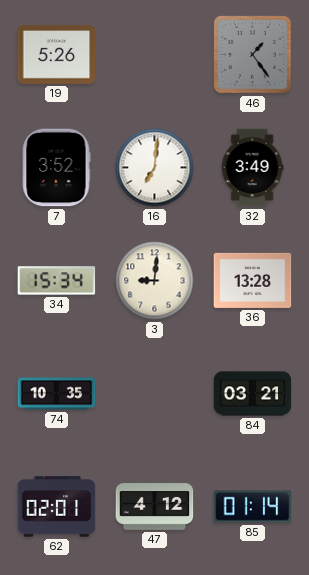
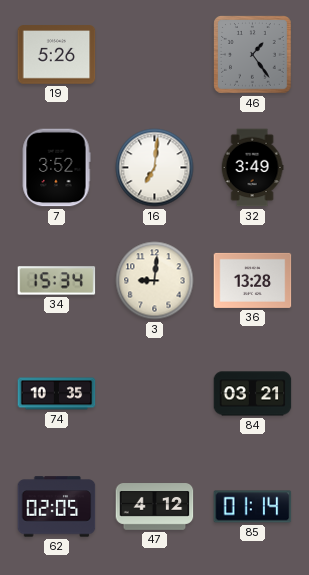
62: 02:01 -> 02:05
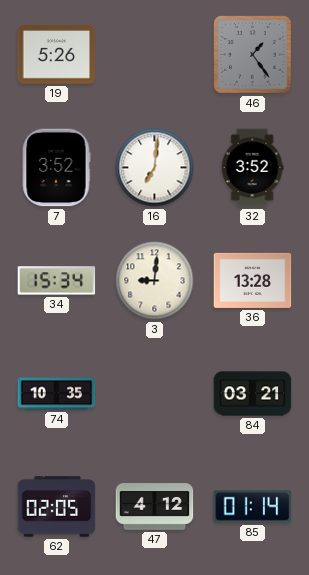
32: 3:49 -> 3:52
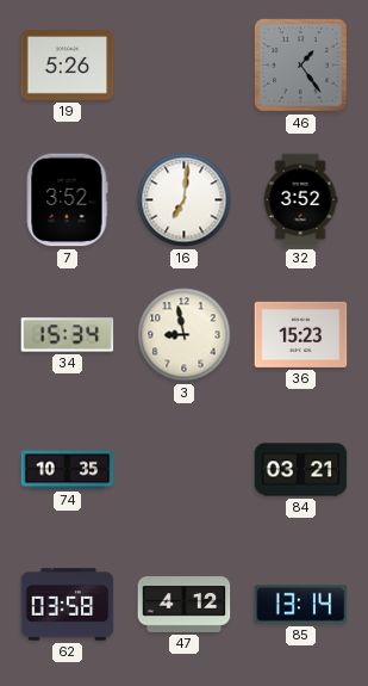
3: 9:01 -> 8:58
36: 13:28 -> 15:23
62: 02:05 -> 03:58
85: 01:14 -> 13:14
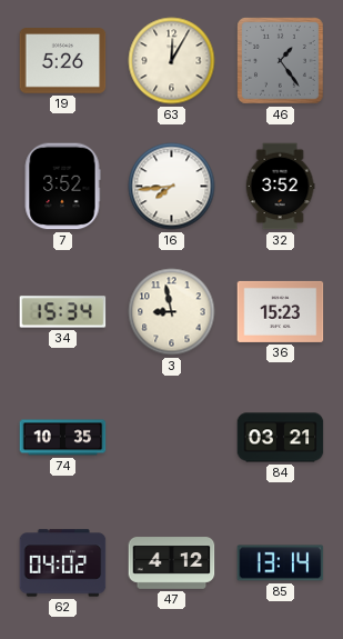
63: none -> 12:05
16: 7:01 -> 7:44
62: 03:58 -> 04:02
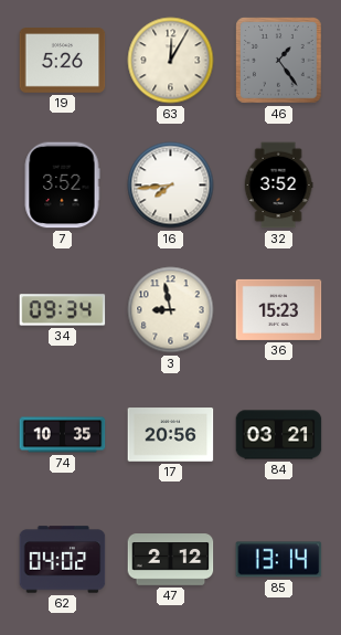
34: 15:34 -> 09:34
17: none -> 20:56
47: 4:12 -> 2:12
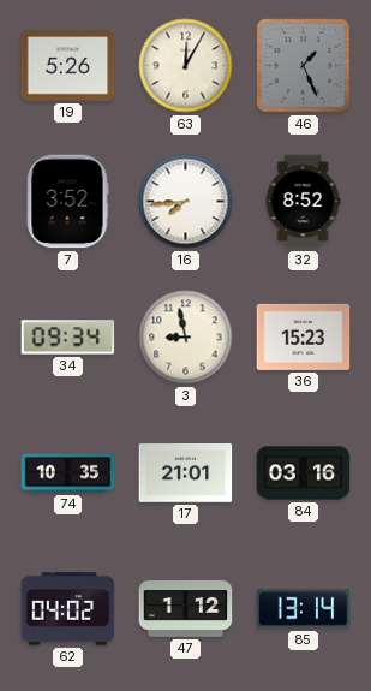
46: 1:24 -> 1:26
32: 3:52 -> 8:52
17: 20:56 -> 21:01
84: 03:21 -> 03:16
47: 2:12 -> 1:12
